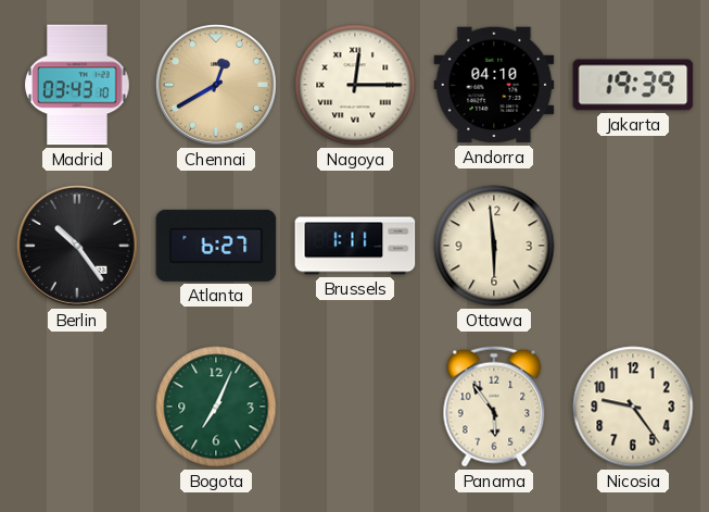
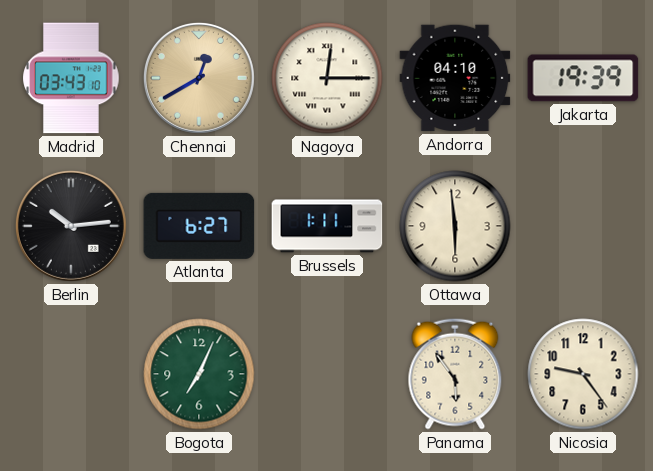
Berlin: 10:24 -> 10:14
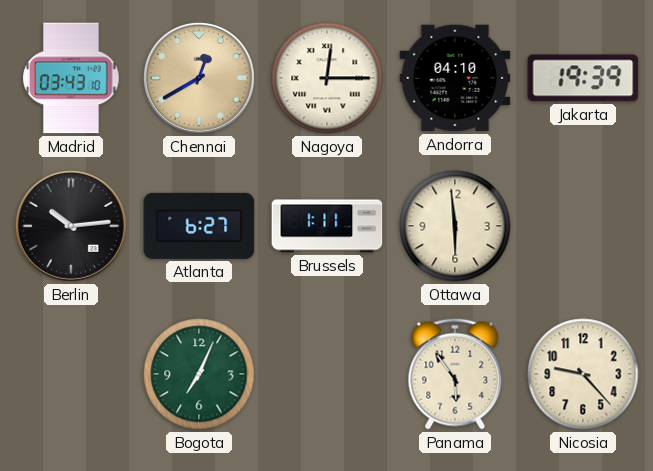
Nicosia: 9:24 -> 9:23
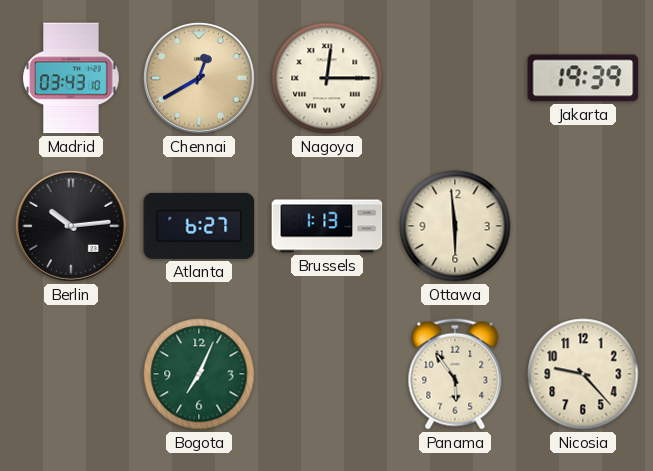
Andorra: 04:10 -> none
Brussels: 1:11 -> 1:13
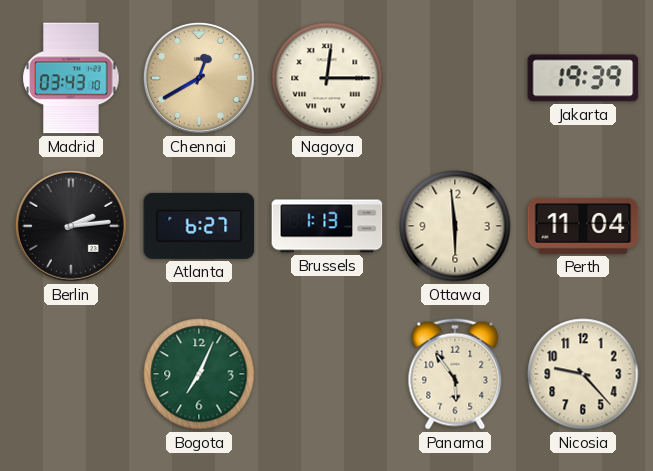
Berlin: 10:14 -> 2:14
Perth: none -> 11:04
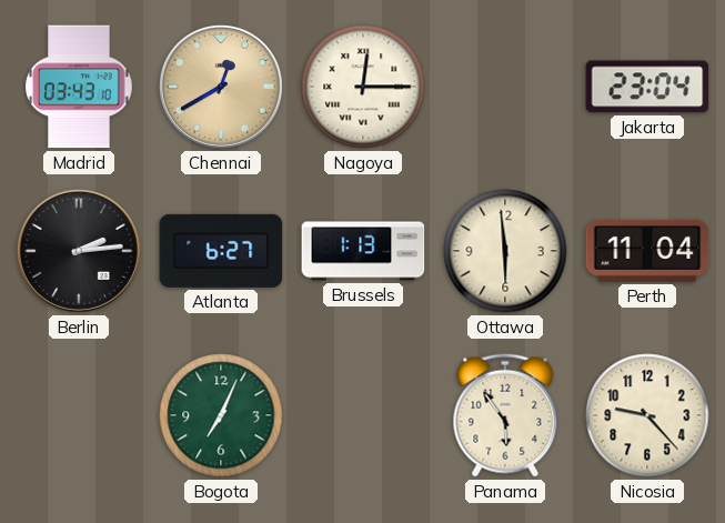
Jakarta: 19:39 -> 23:04
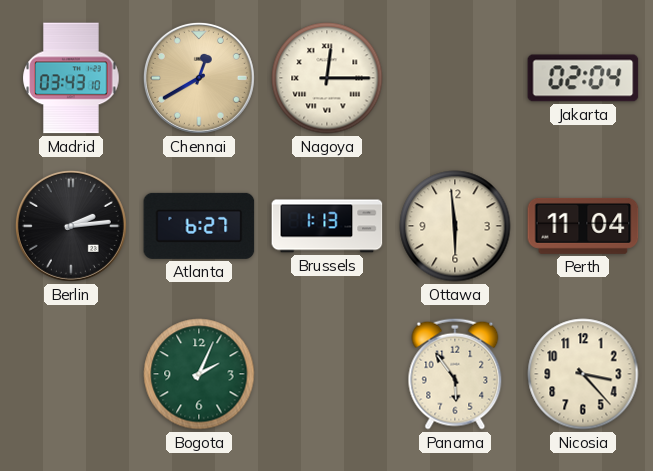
Jakarta: 23:04 -> 02:04
Bogota: 7:04 -> 2:04
Nicosia: 9:23 -> 3:23
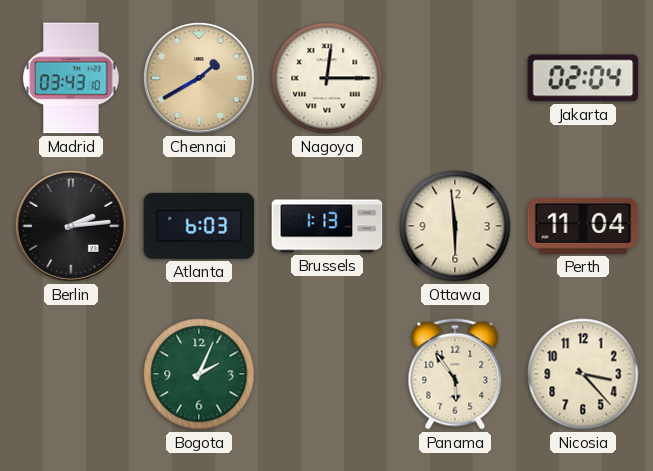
Chennai: 12:40 -> 1:40
Atlanta: 6:27 -> 6:03
